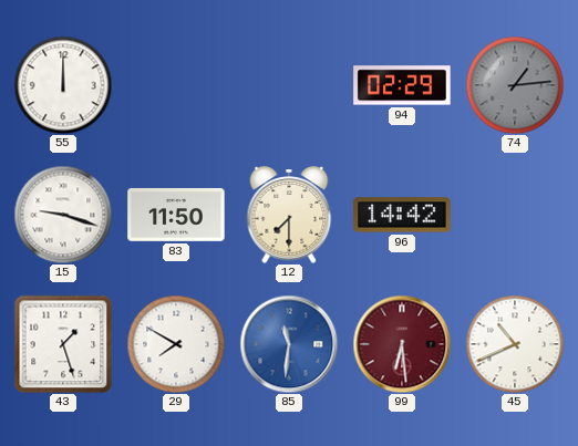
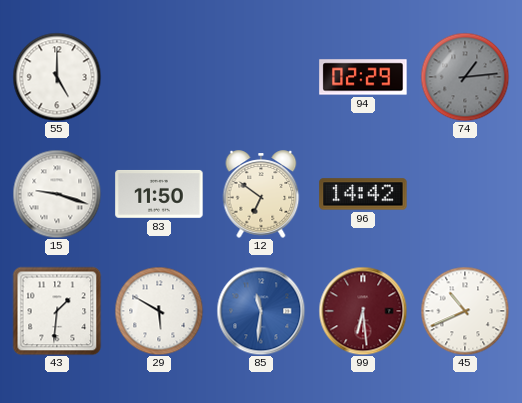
55: 12:00 -> 5:00
12: 7:30 -> 6:51
43: 1:27 -> 1:31
29: 7:50 -> 5:50
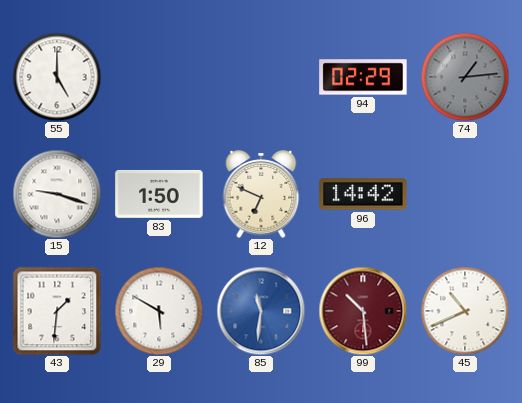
83: 11:50 -> 1:50
12: 6:51 -> 6:49
99: 6:29 -> 10:29
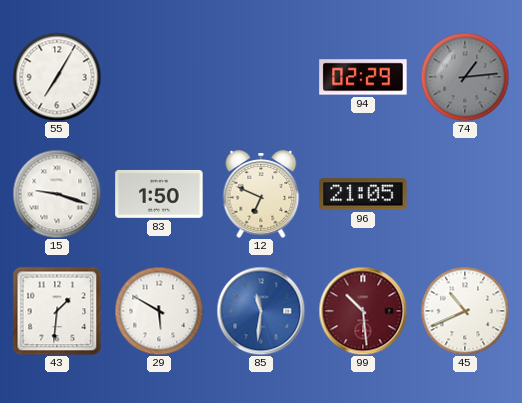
55: 5:00 -> 7:05
96: 14:42 -> 21:05
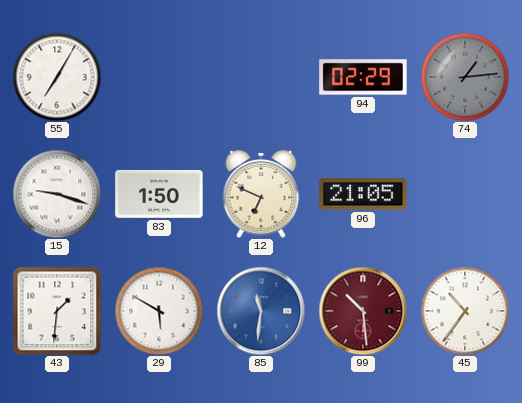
45: 10:41 -> 10:36
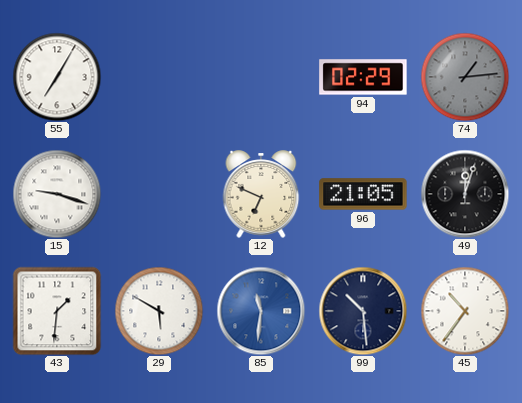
83: 1:50 -> none
49: none -> 12:03
99 dial: burgundy -> navy
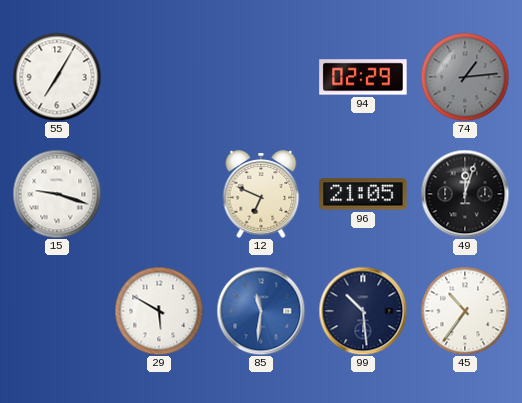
43: 1:31 -> none
